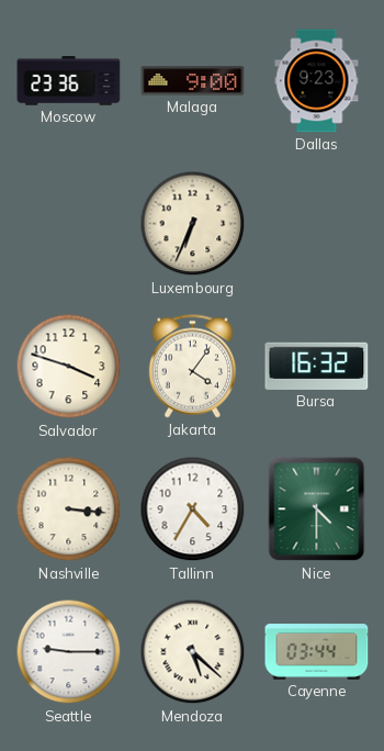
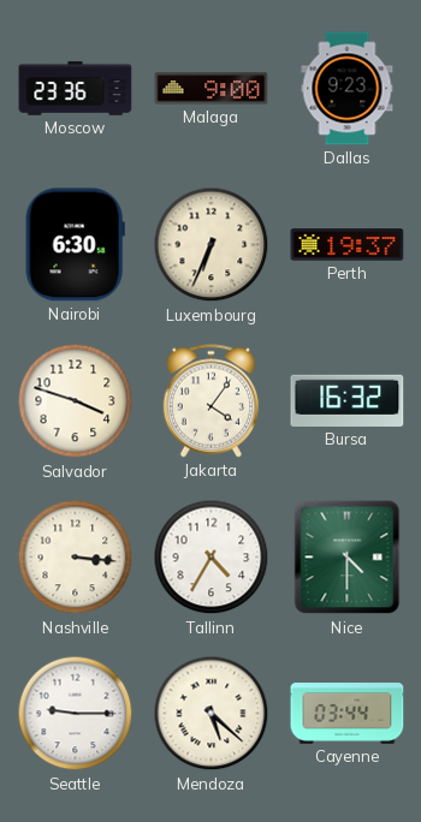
Nairobi: none -> 6:30
Perth: none -> 19:37
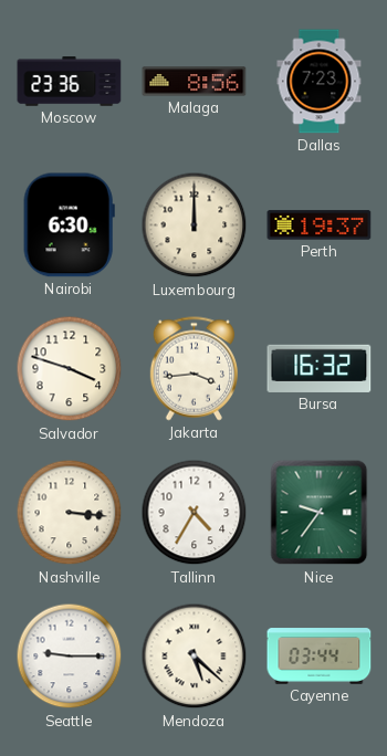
Malaga: 9:00 -> 8:56
Dallas: 9:23 -> 7:23
Luxembourg: 6:34 -> 12:00
Jakarta: 4:06 -> 3:44
Nice: 4:30 -> 9:36
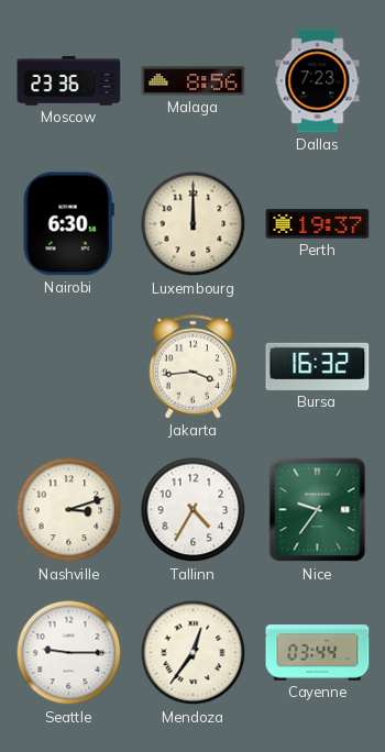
Salvador: 3:48 -> none
Nashville: 3:16 -> 3:12
Mendoza: 5:22 -> 12:36
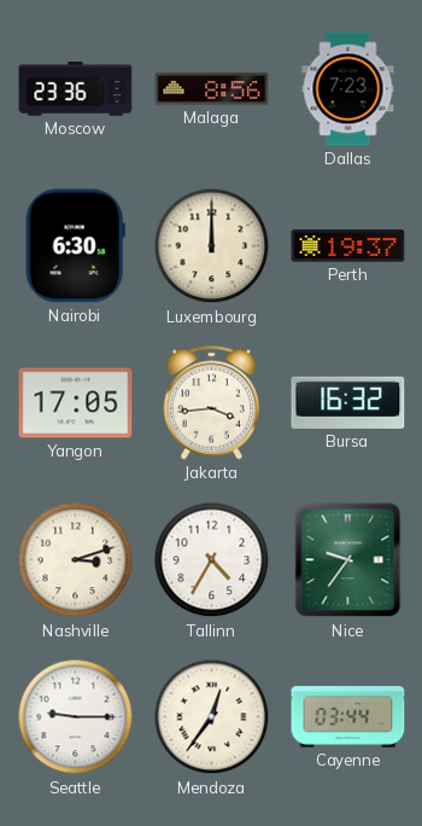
Yangon: none -> 17:05
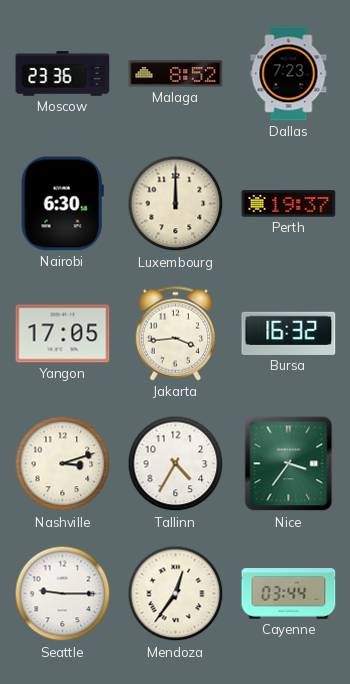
Malaga: 8:56 -> 8:52
Nice: 9:36 -> 3:36
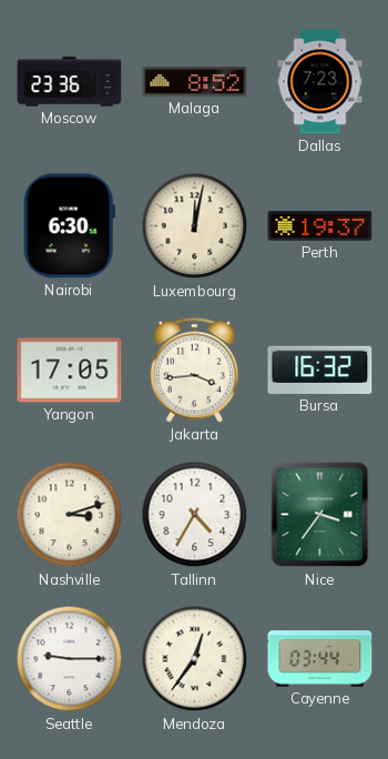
Luxembourg: 12:00 -> 12:02
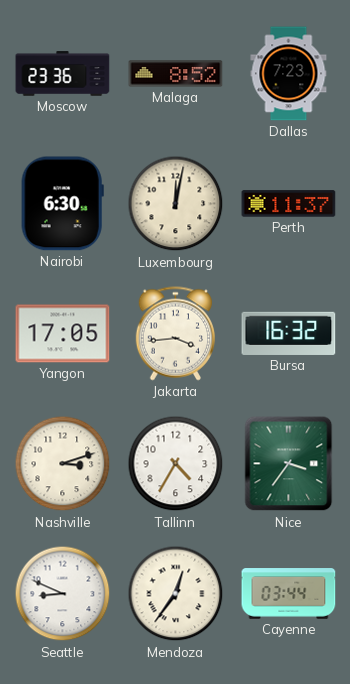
Perth: 19:37 -> 11:37
Seattle: 9:15 -> 8:49
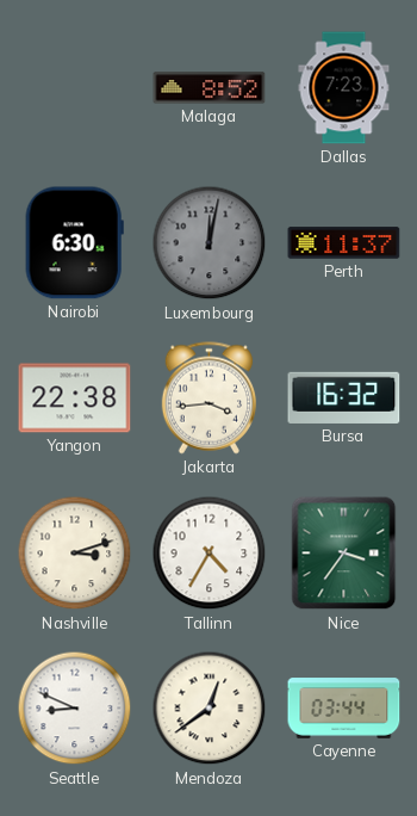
Moscow: 23:36 -> none
Luxembourg dial: cream -> grey
Yangon: 17:05 -> 22:38
Mendoza: 12:36 -> 12:39
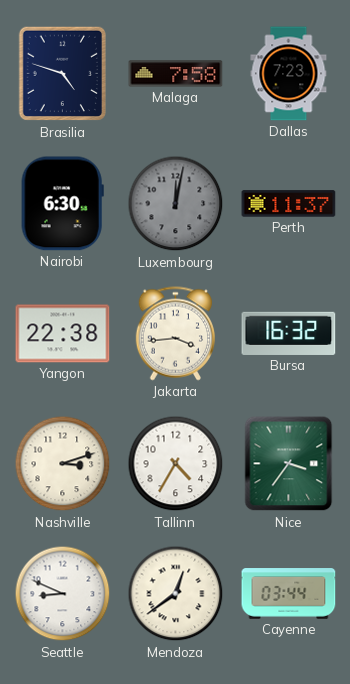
Brasilia: none -> 4:48
Malaga: 8:52 -> 7:58
